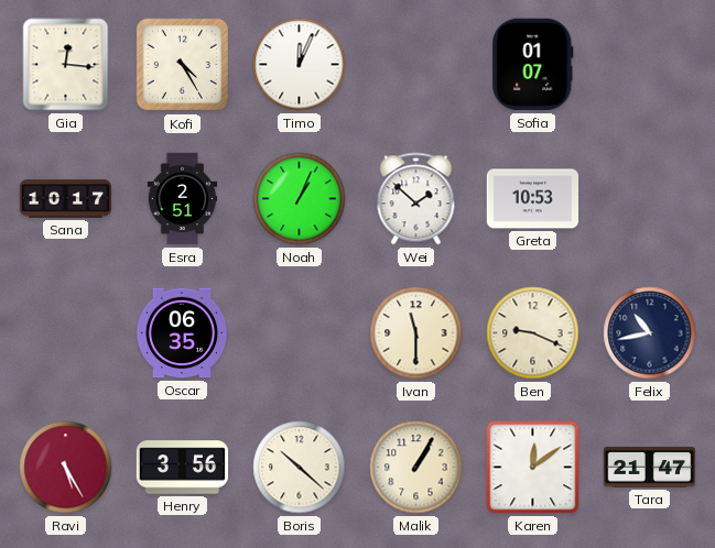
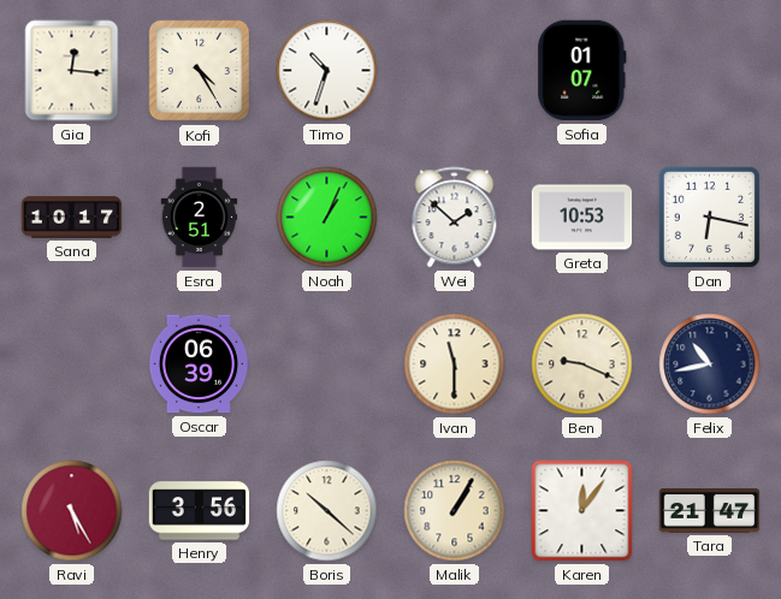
Timo: 12:04 -> 10:33
Dan: none -> 6:17
Oscar: 06:35 -> 06:39
Karen: 12:09 -> 12:06
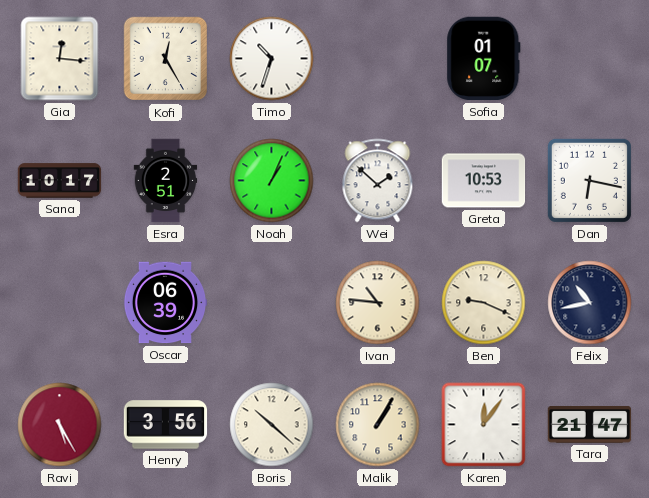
Kofi: 4:25 -> 12:25
Ivan: 11:30 -> 10:46
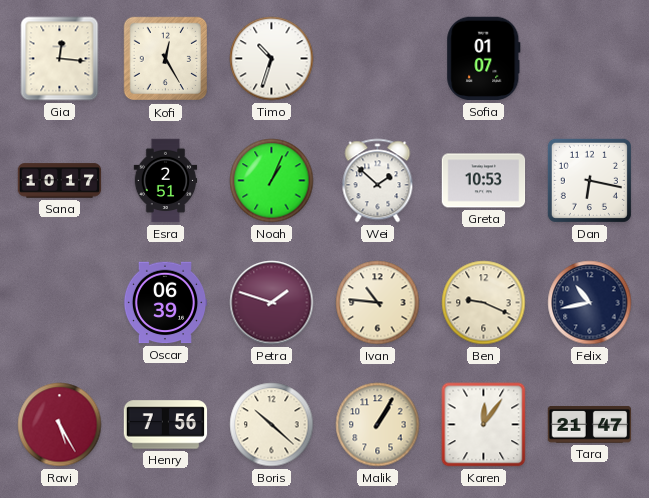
Petra: none -> 1:48
Henry: 3:56 -> 7:56
